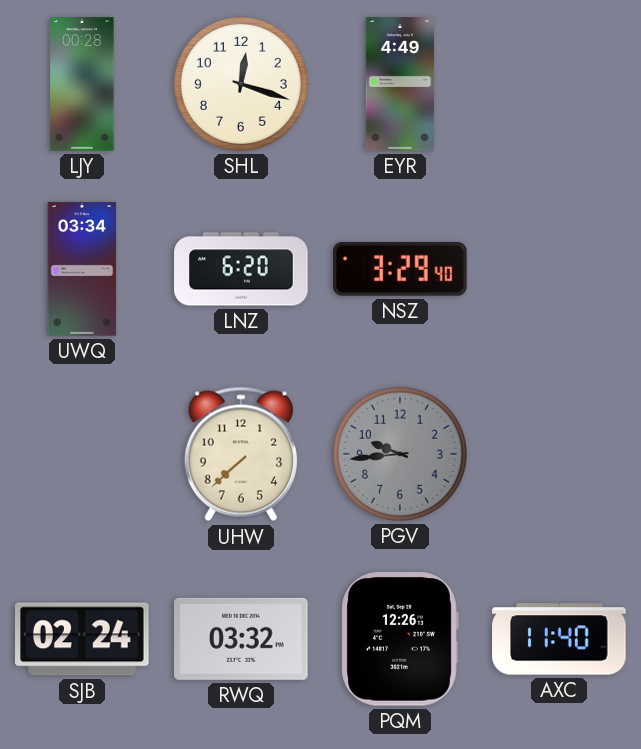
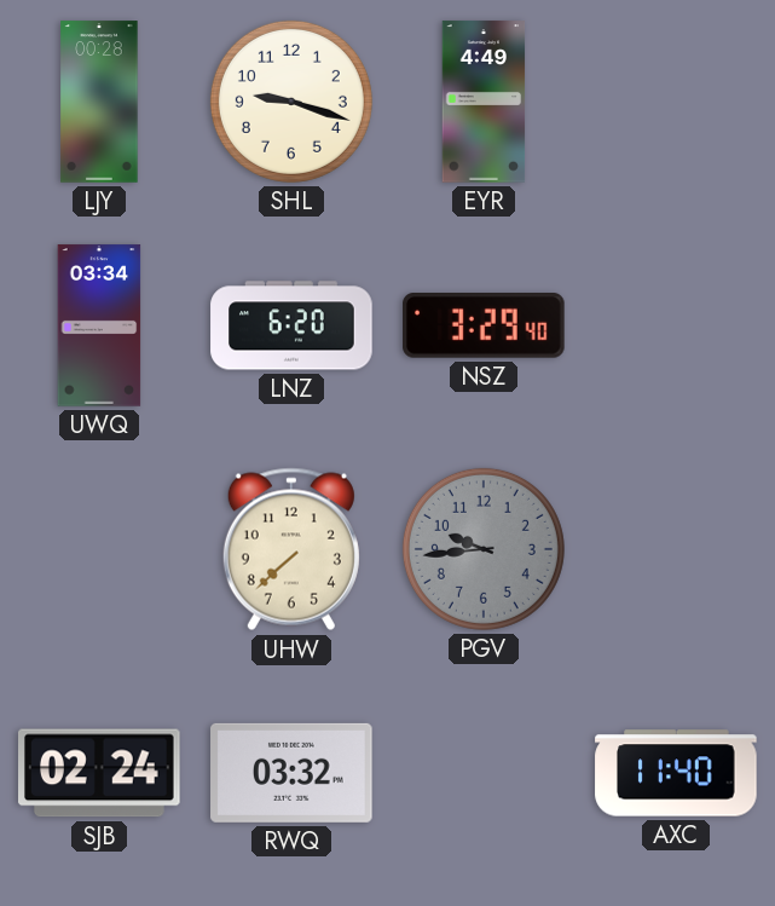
SHL: 12:18 -> 9:18
PQM: 12:26 -> none
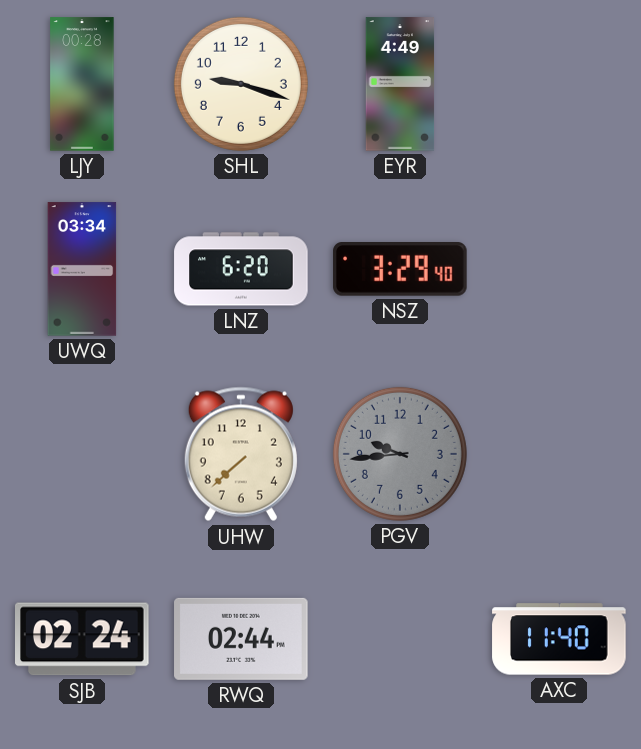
RWQ: 03:32 -> 02:44
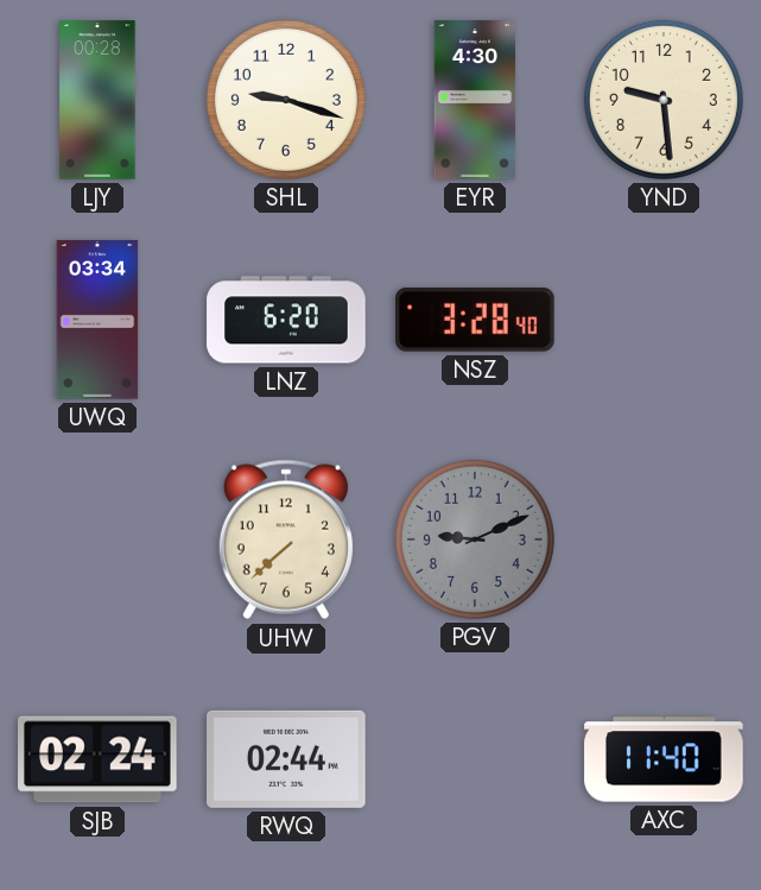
EYR: 4:49 -> 4:30
YND: none -> 9:29
NSZ: 3:29 -> 3:28
PGV: 9:44 -> 9:11
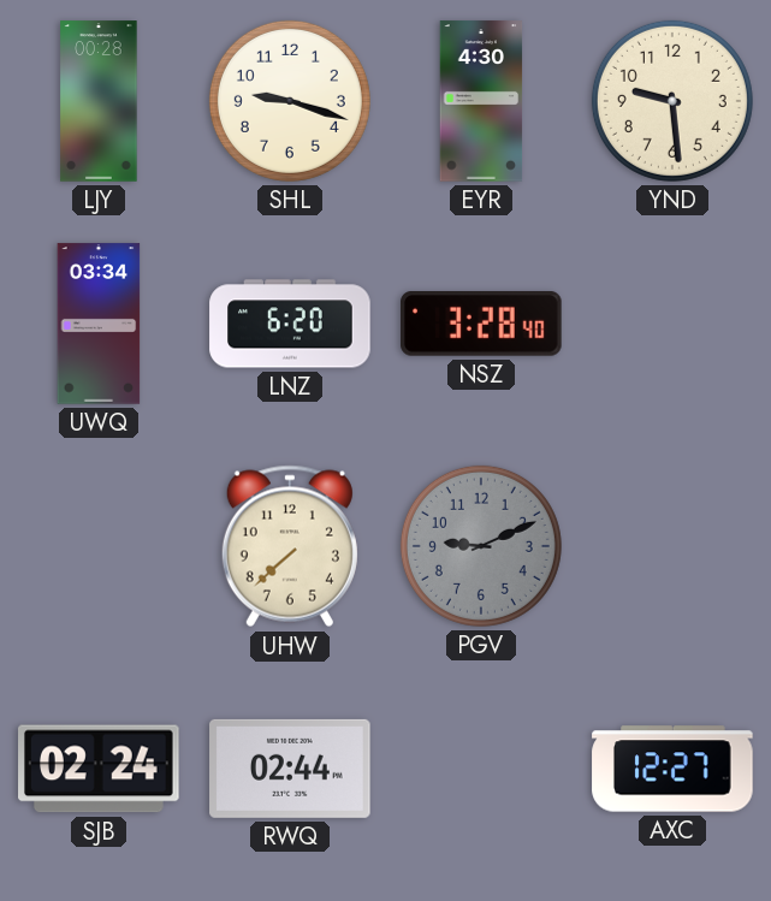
AXC: 11:40 -> 12:27
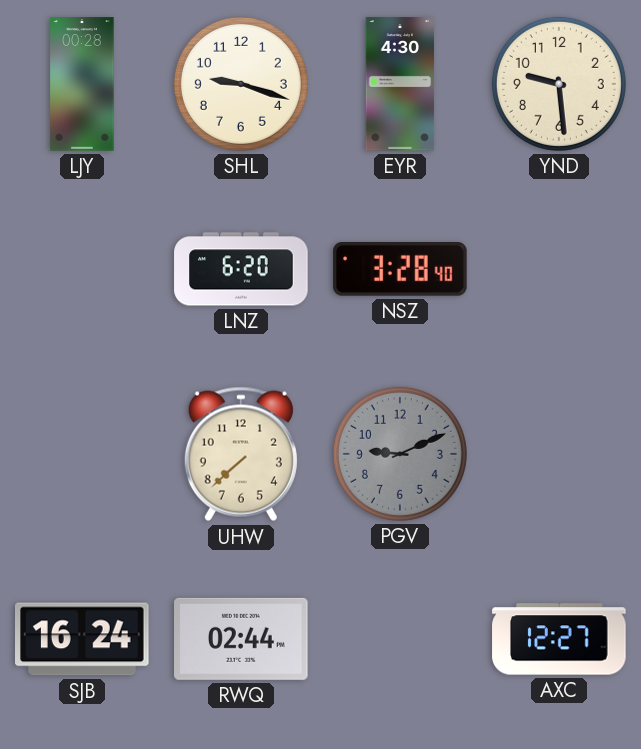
UWQ: 03:34 -> none
SJB: 02:24 -> 16:24
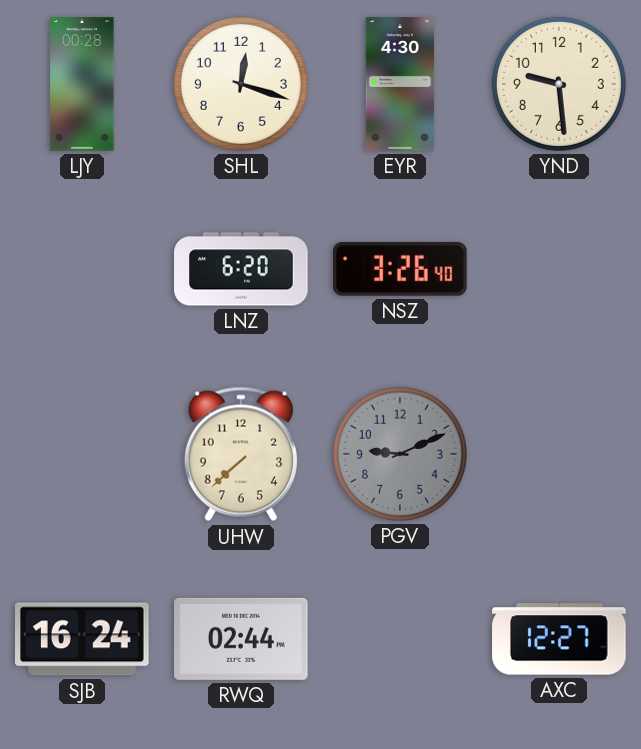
SHL: 9:18 -> 12:18
NSZ: 3:28 -> 3:26
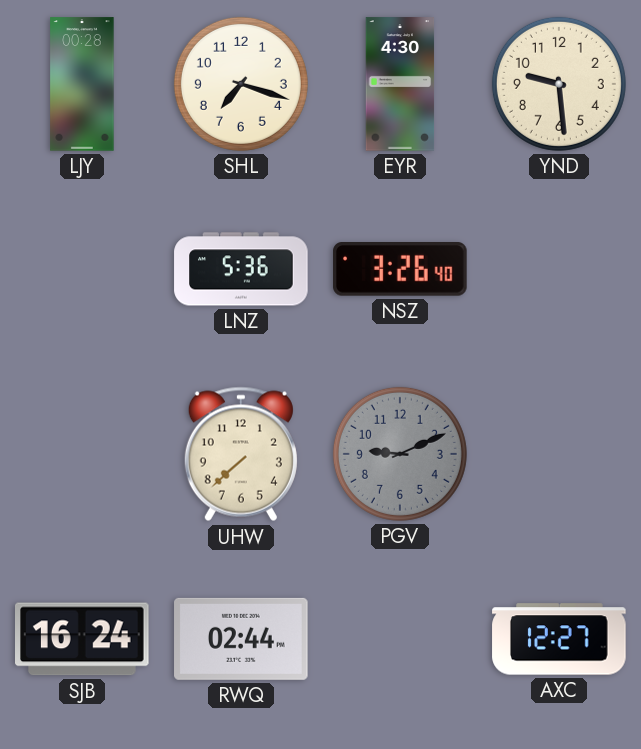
SHL: 12:18 -> 7:18
LNZ: 6:20 -> 5:36
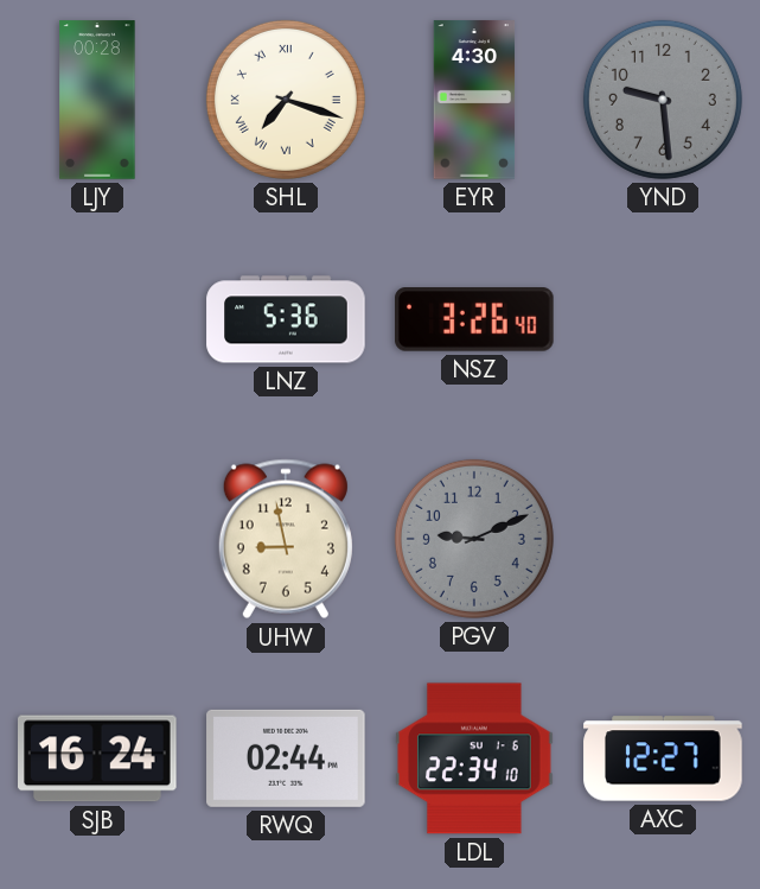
SHL numerals: Arabic -> Roman
YND dial: cream -> grey
UHW: 7:38 -> 8:58
LDL: none -> 22:34
